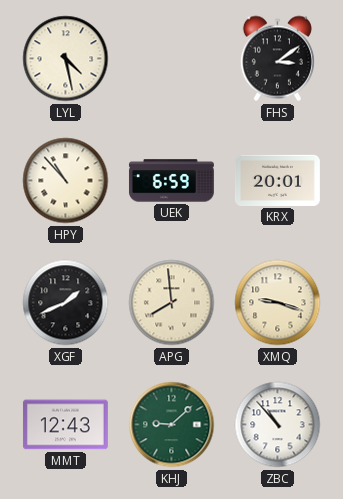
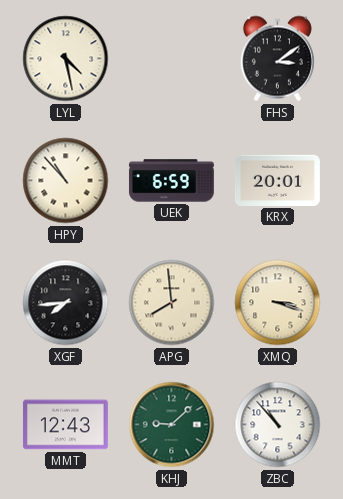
XGF: 1:41 -> 7:44
XMQ: 9:18 -> 3:18
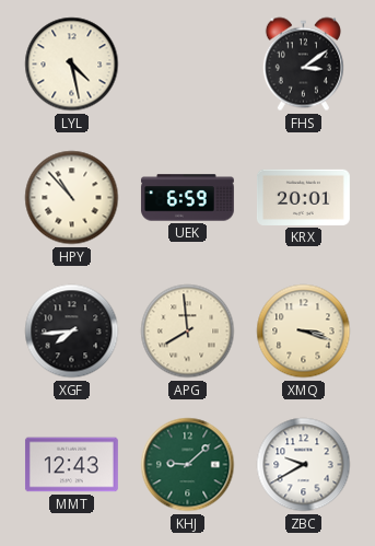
ZBC: 10:53 -> 9:40
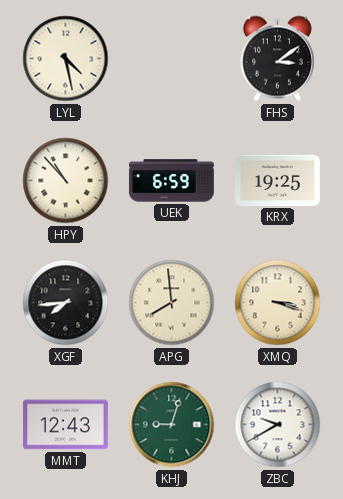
KRX: 20:01 -> 19:25
KHJ: 9:08 -> 9:03
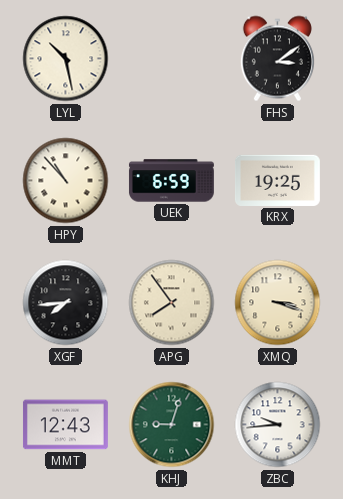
LYL: 4:28 -> 10:28
APG: 7:59 -> 7:54
ZBC: 9:40 -> 9:44
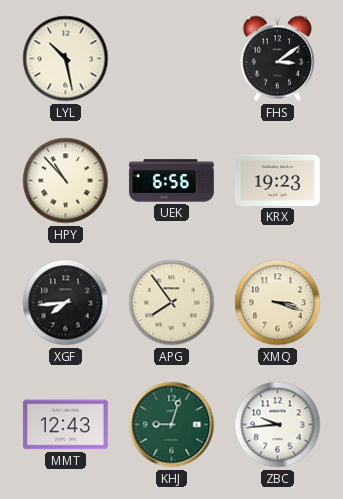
UEK: 6:59 -> 6:56
KRX: 19:25 -> 19:23
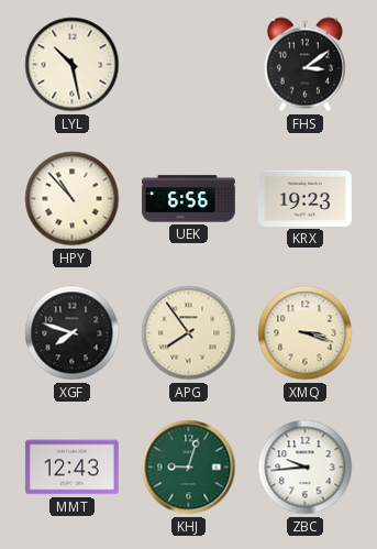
XGF: 7:44 -> 7:48
